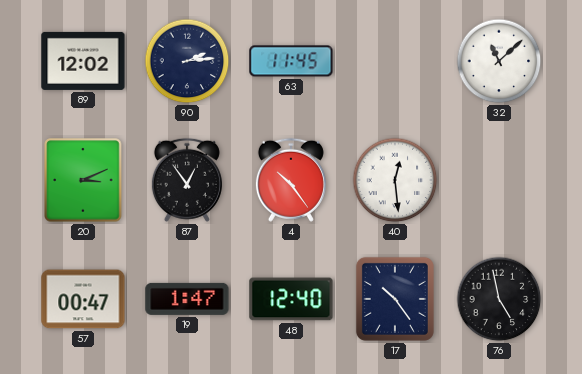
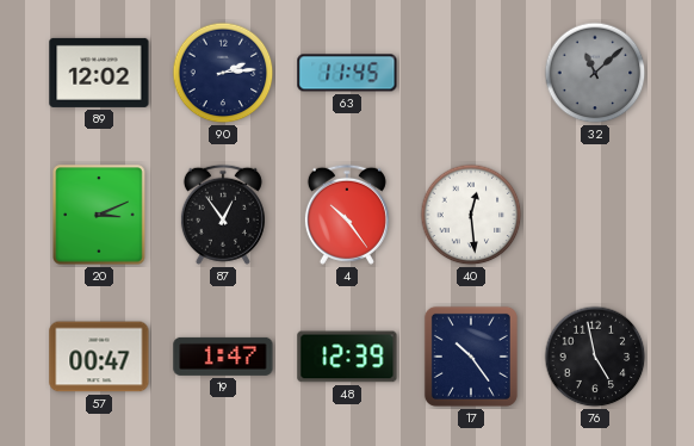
32 dial: white -> grey
48: 12:40 -> 12:39
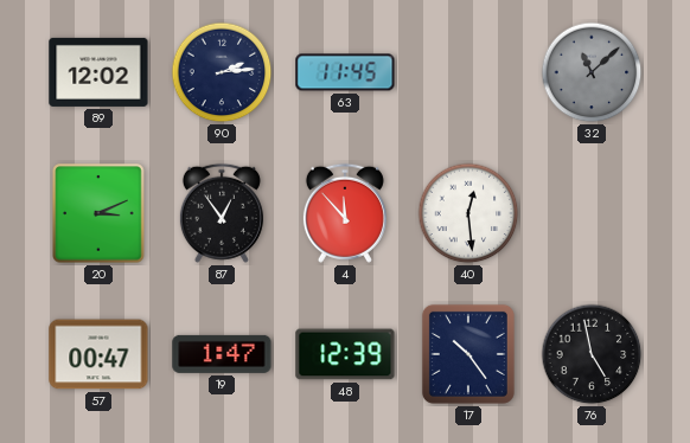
4: 10:24 -> 11:53
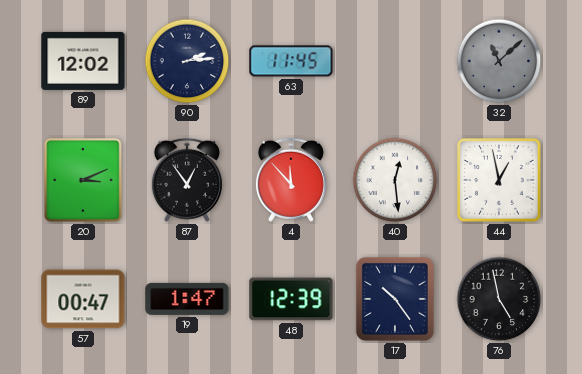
44: none -> 12:58
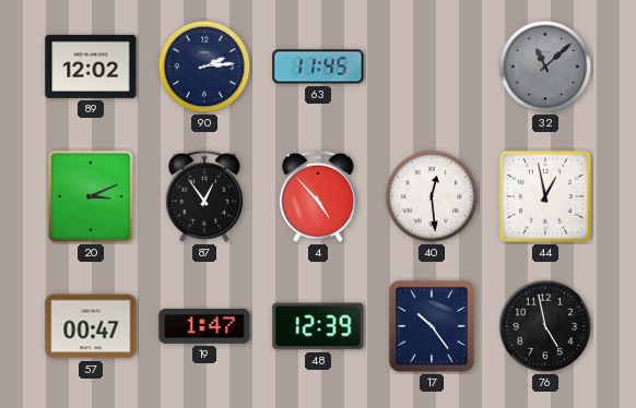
4: 11:53 -> 4:53
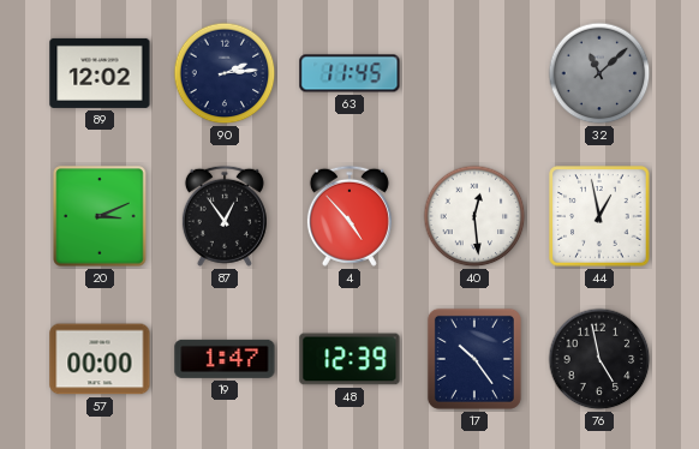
57: 00:47 -> 00:00
